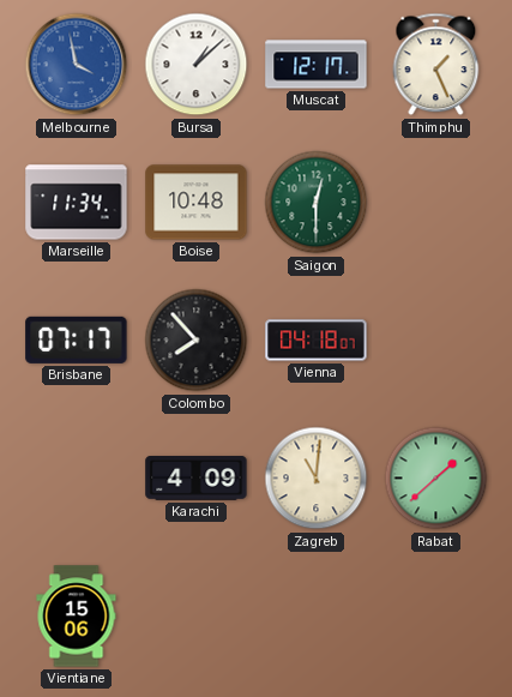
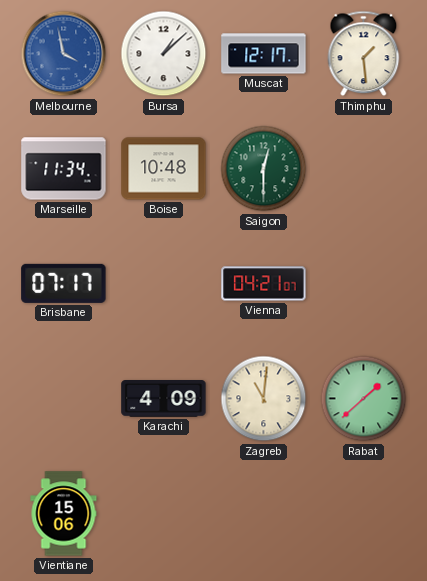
Thimphu: 1:26 -> 1:29
Colombo: 7:53 -> none
Vienna: 04:18 -> 04:21
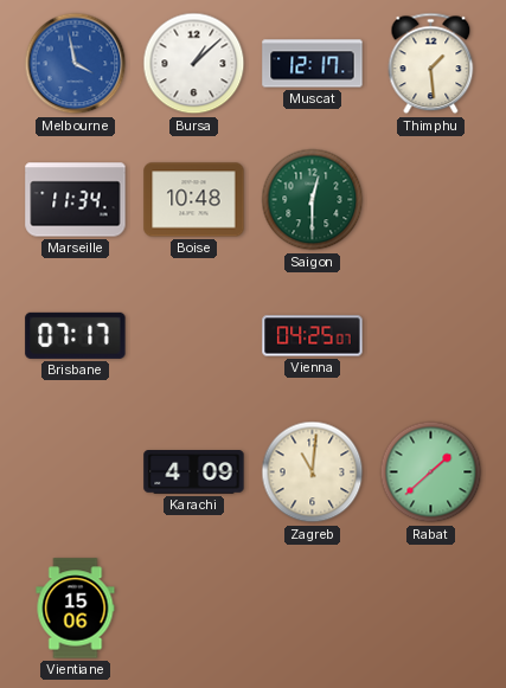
Vienna: 04:21 -> 04:25
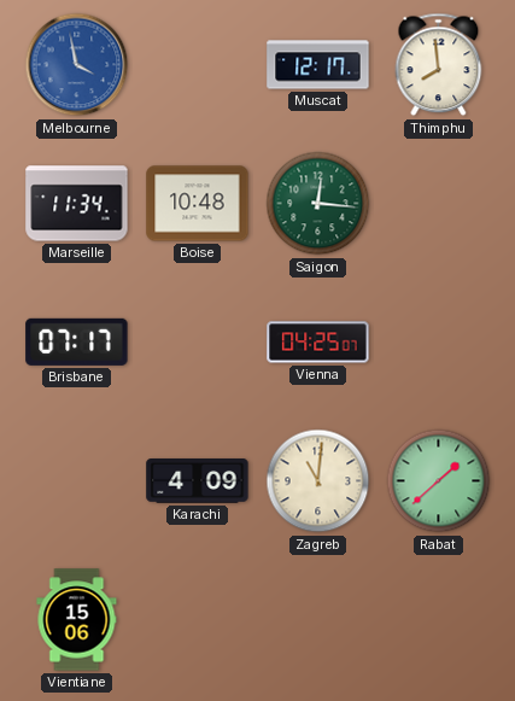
Bursa: 1:08 -> none
Thimphu: 1:29 -> 7:59
Saigon: 12:30 -> 12:16
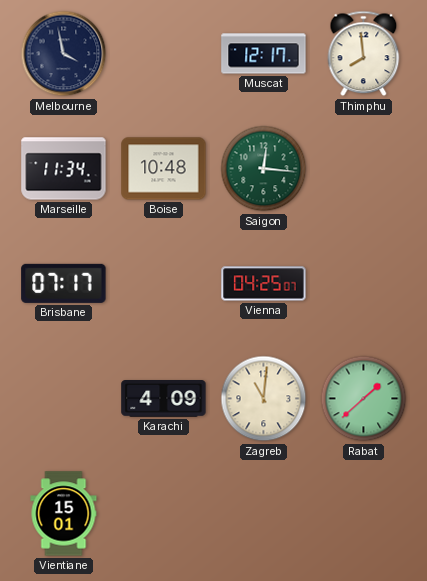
Melbourne dial: blue -> navy
Vientiane: 15:06 -> 15:01
